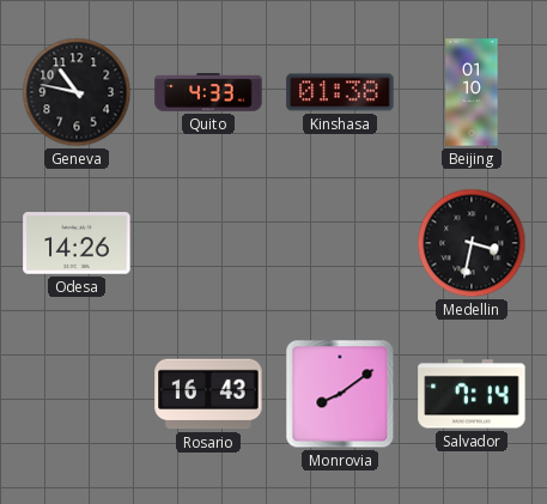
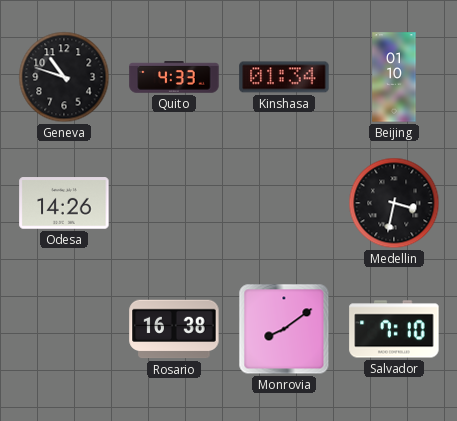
Geneva: 10:47 -> 10:48
Kinshasa: 01:38 -> 01:34
Rosario: 16:43 -> 16:38
Salvador: 7:14 -> 7:10
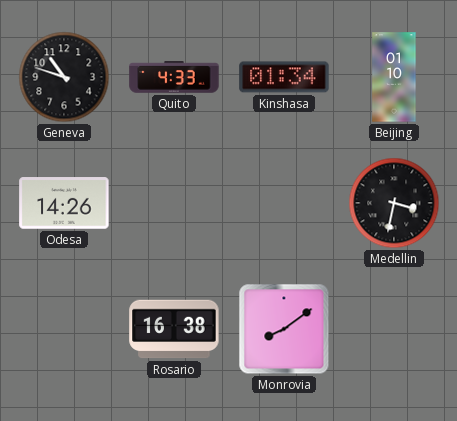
Salvador: 7:10 -> none
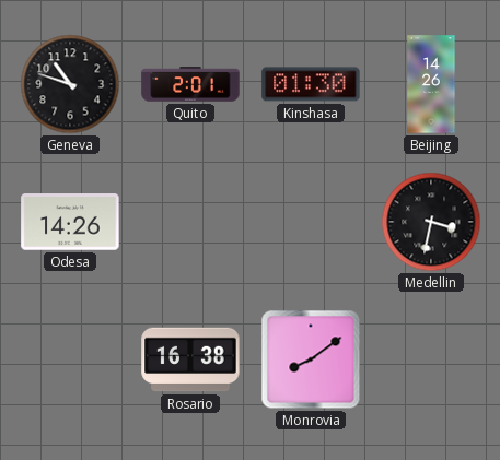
Quito: 4:33 -> 2:01
Kinshasa: 01:34 -> 01:30
Beijing: 01:10 -> 14:26
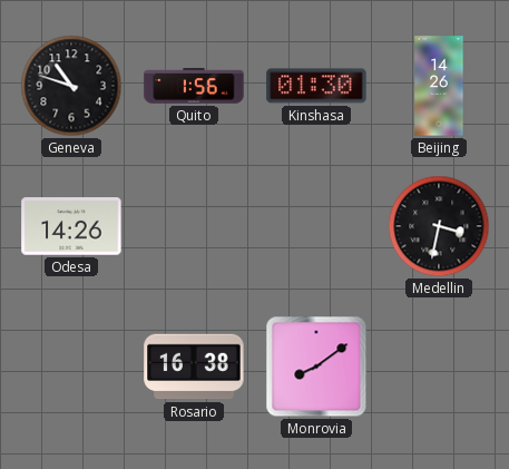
Quito: 2:01 -> 1:56
